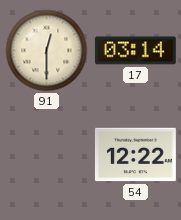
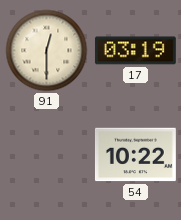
17: 03:14 -> 03:19
54: 12:22 -> 10:22
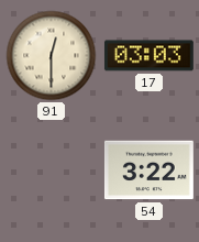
17: 03:19 -> 03:03
54: 10:22 -> 3:22
